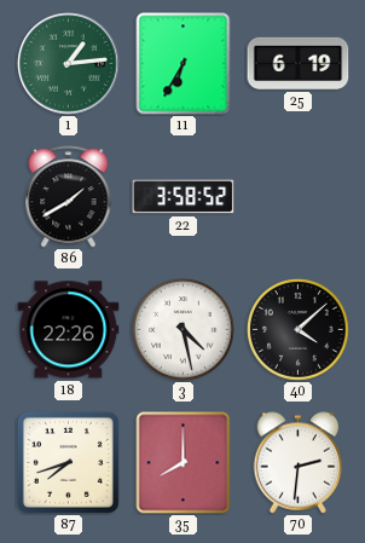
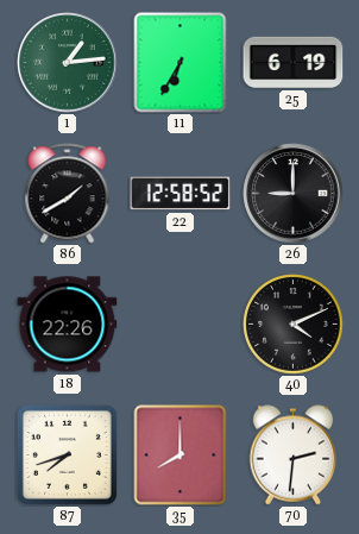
22: 3:58 -> 12:58
26: none -> 9:00
3: 4:28 -> none
40: 4:08 -> 4:11
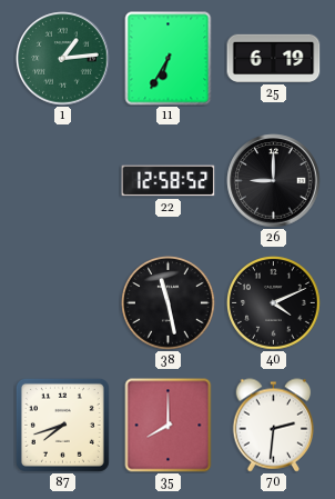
86: 1:40 -> none
18: 22:26 -> none
38: none -> 11:28
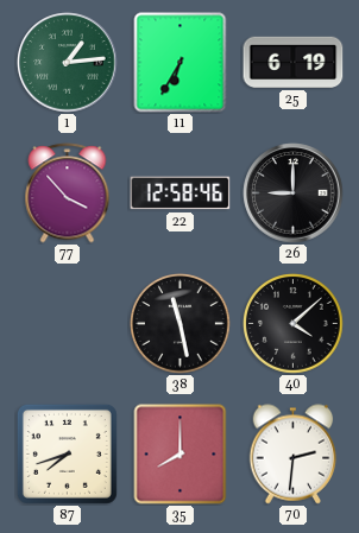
77: none -> 3:53
22: 12:58:52 -> 12:58:46
40: 4:11 -> 4:08
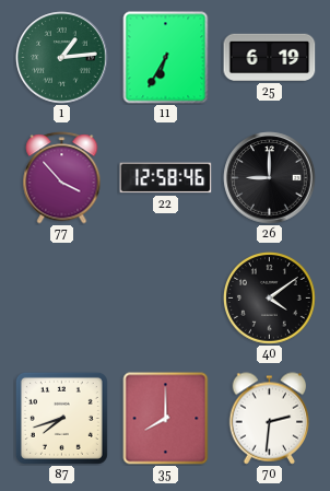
38: 11:28 -> none
40: 4:08 -> 4:09
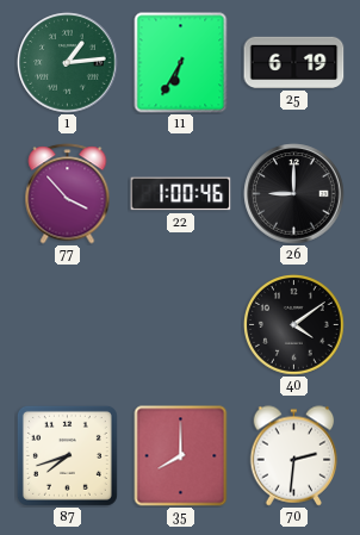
22: 12:58 -> 1:00
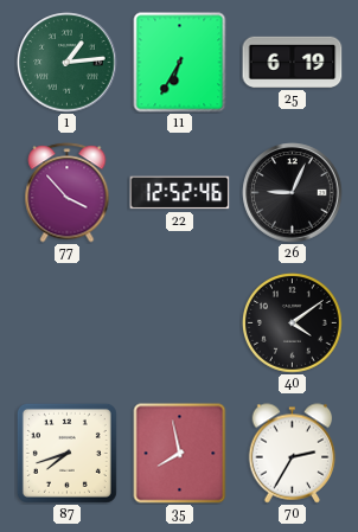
22: 1:00 -> 12:52
26: 9:00 -> 9:04
35: 8:00 -> 7:58
70: 2:31 -> 2:35
